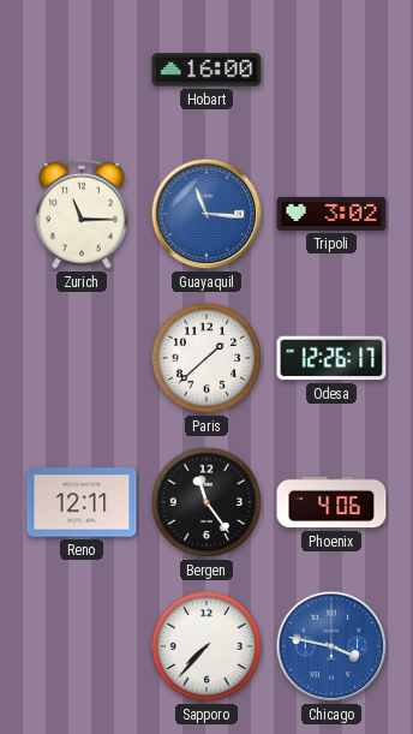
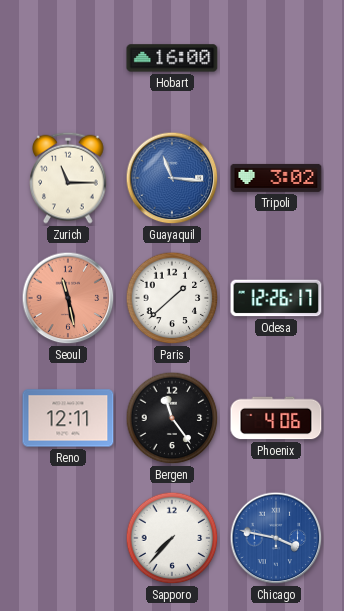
Seoul: none -> 11:28
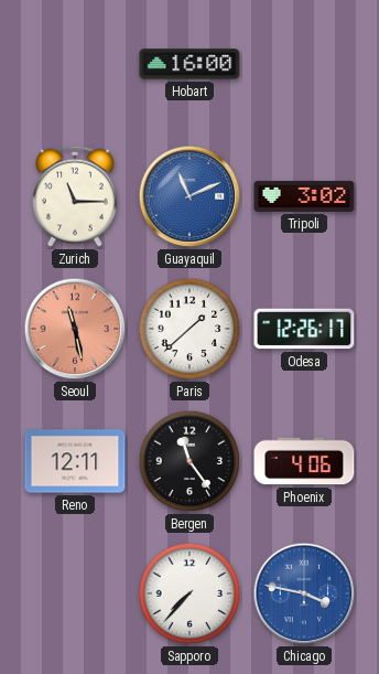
Guayaquil: 11:16 -> 11:11
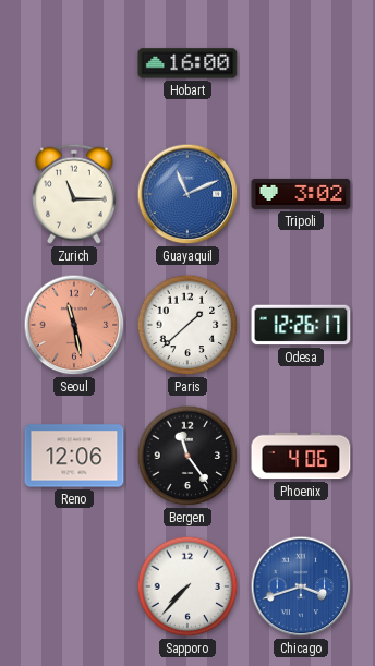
Reno: 12:11 -> 12:06
Chicago: 3:47 -> 3:42
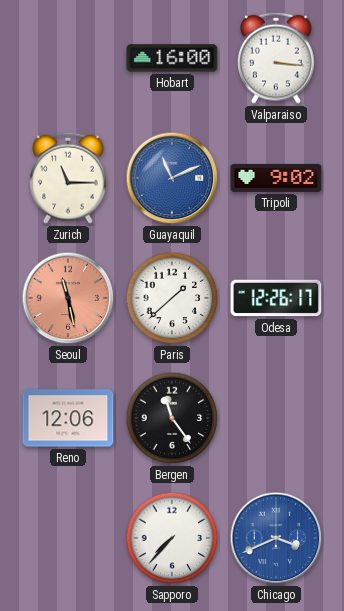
Valparaiso: none -> 3:16
Tripoli: 3:02 -> 9:02
Phoenix: 4:06 -> none
Chicago: 3:42 -> 3:41
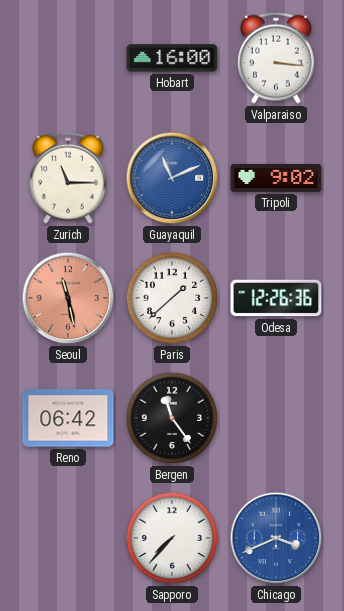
Odesa: 12:26:17 -> 12:26:36
Reno: 12:06 -> 06:42
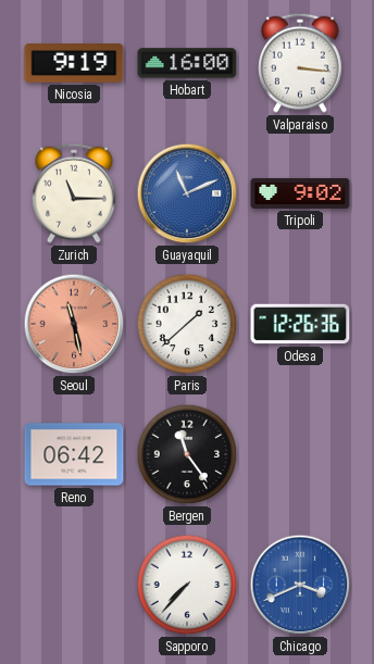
Nicosia: none -> 9:19
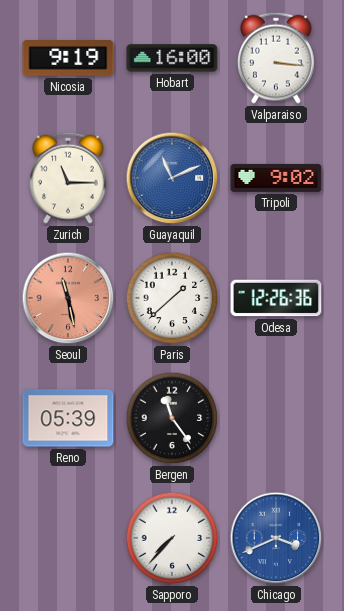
Reno: 06:42 -> 05:39
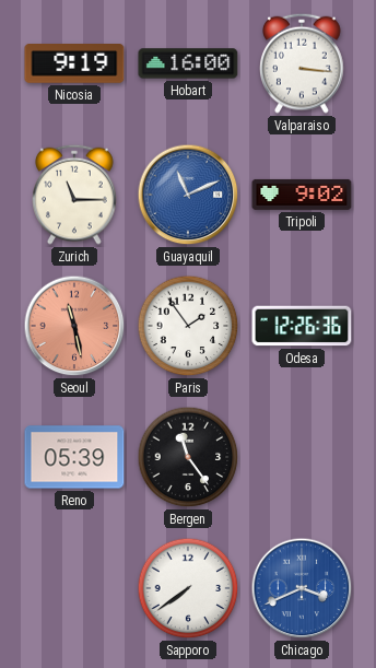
Paris: 1:38 -> 1:54
Sapporo: 7:37 -> 7:39
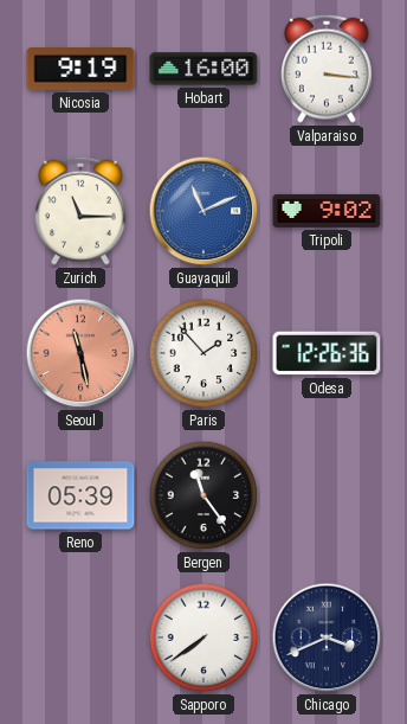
Paris: 1:54 -> 1:53
Chicago dial: blue -> navy
